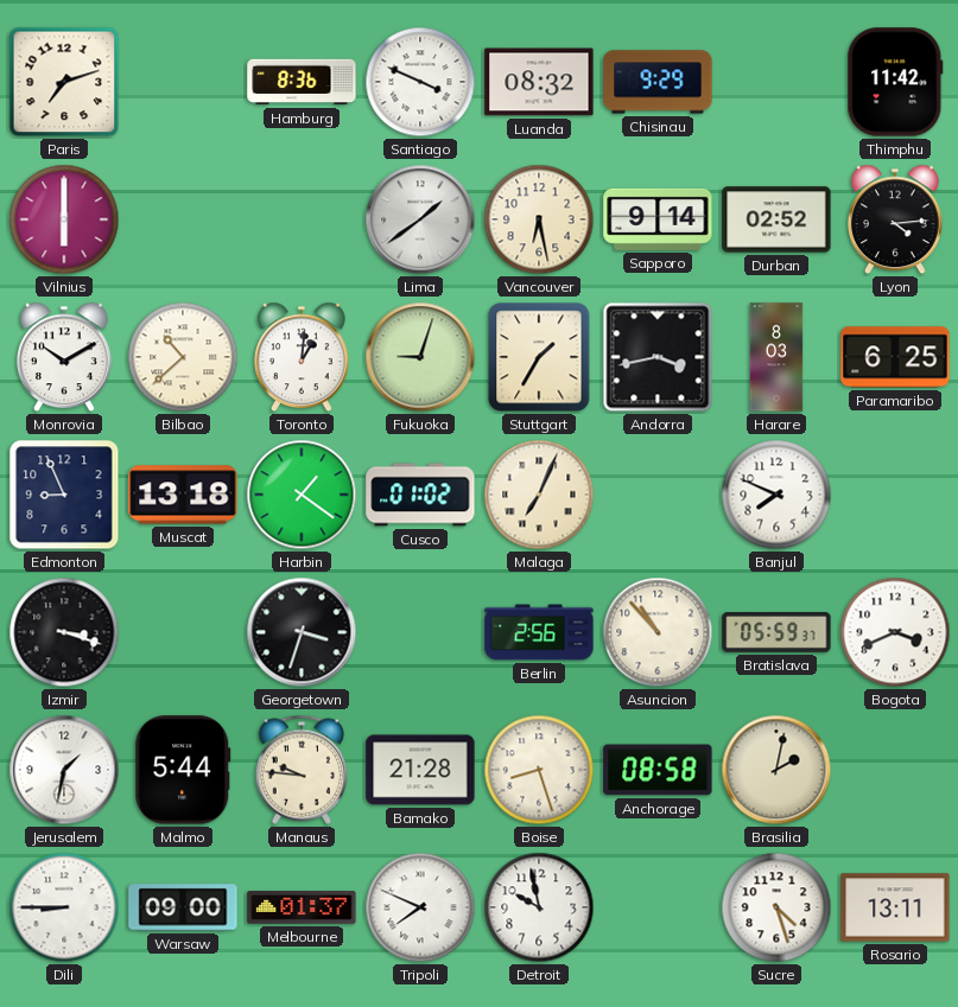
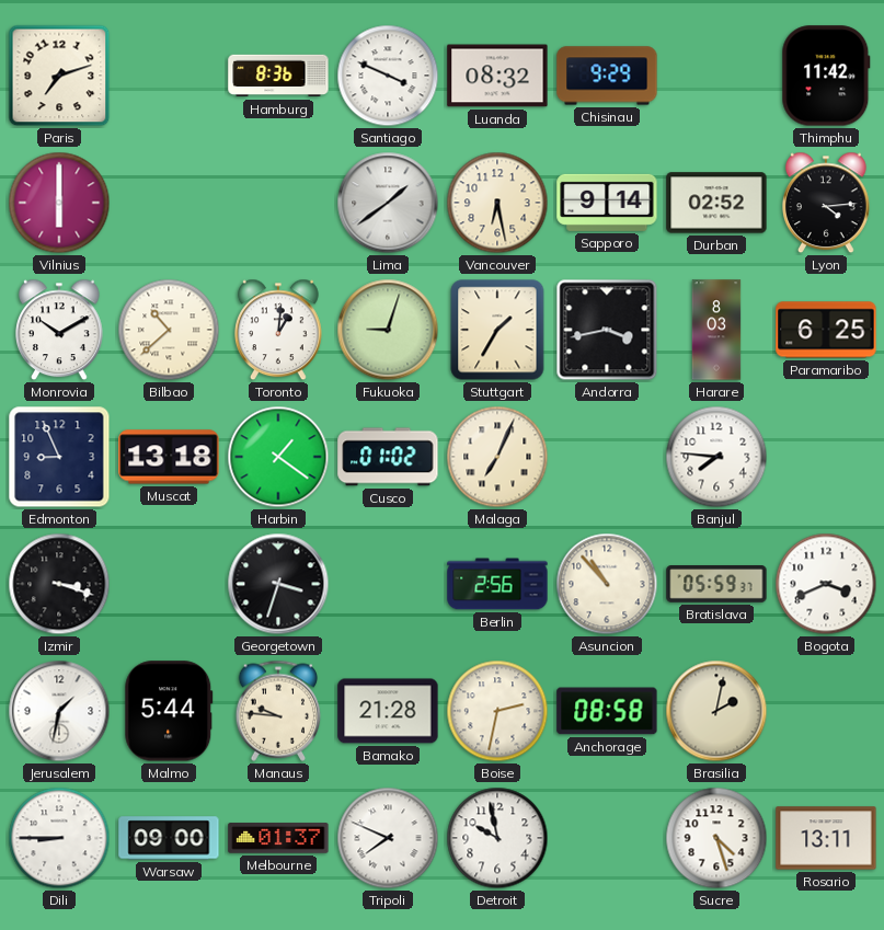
Banjul: 7:49 -> 7:46
Boise: 8:27 -> 2:32
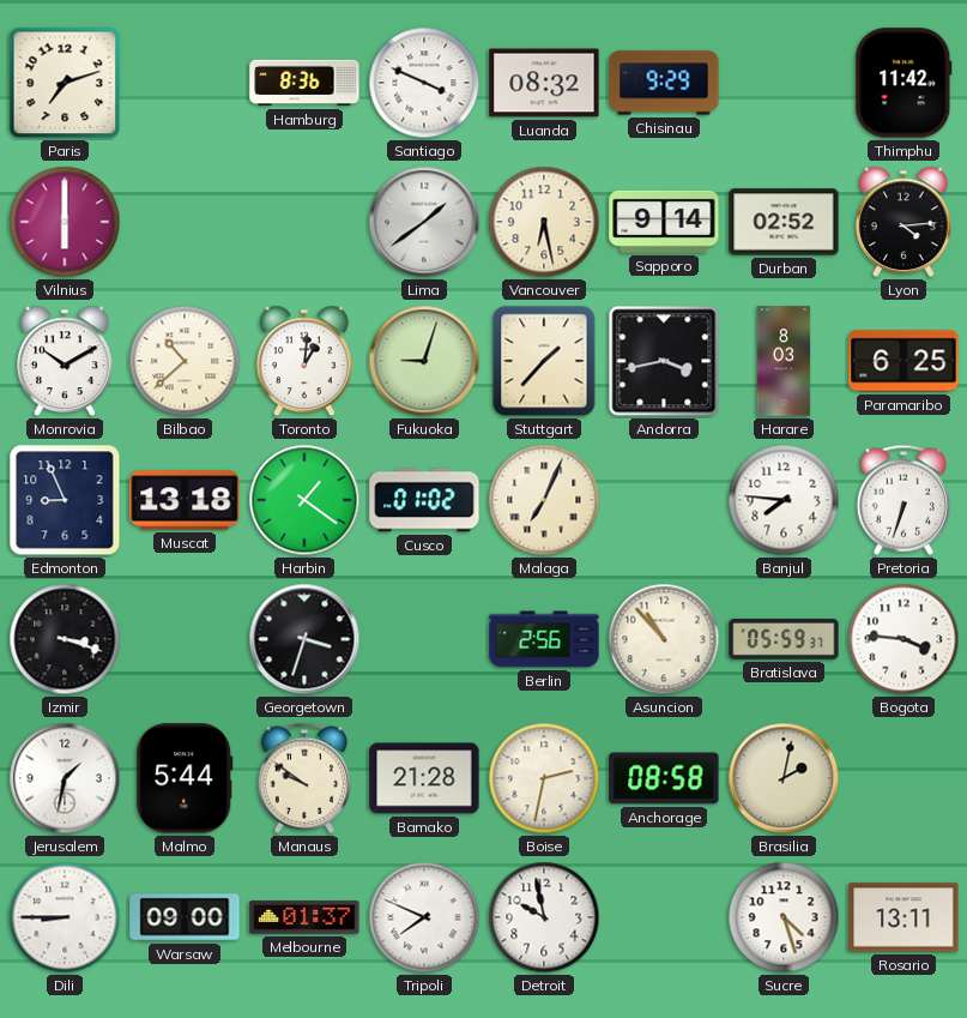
Stuttgart: 1:35 -> 1:37
Pretoria: none -> 6:33
Bogota: 3:41 -> 3:46
Manaus: 9:46 -> 9:51
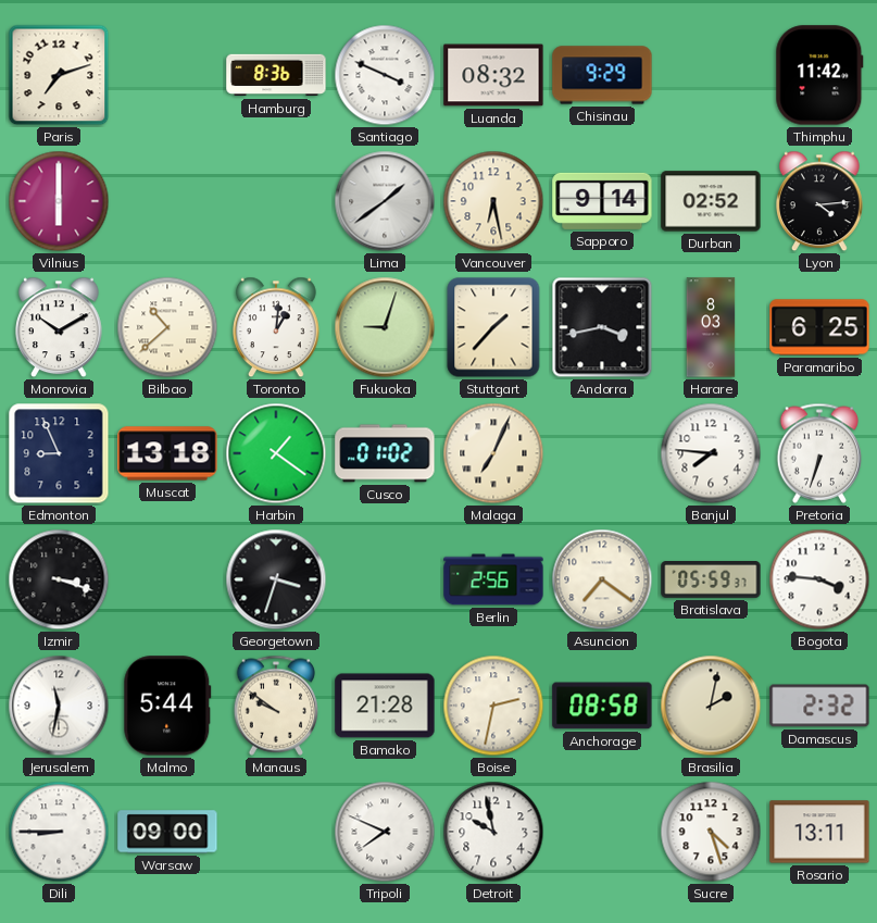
Asuncion: 10:53 -> 7:21
Jerusalem: 1:32 -> 11:32
Damascus: none -> 2:32
Melbourne: 01:37 -> none
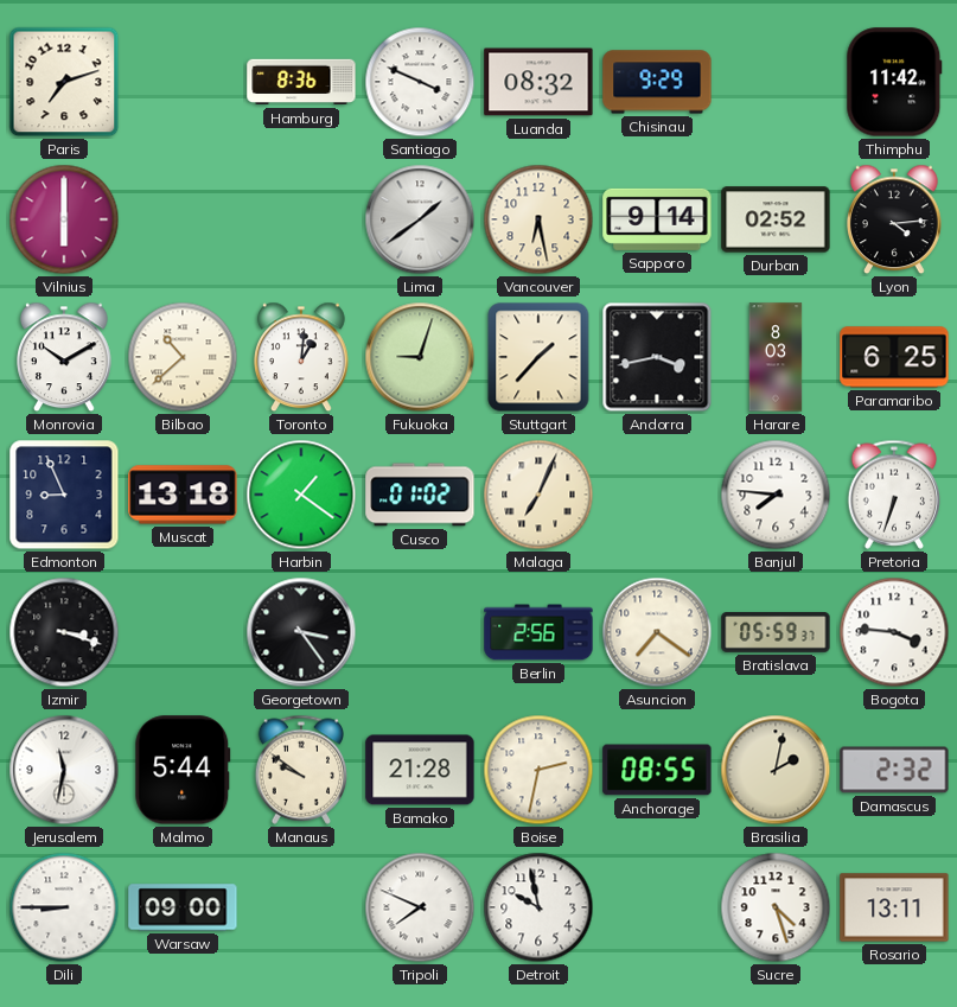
Georgetown: 3:33 -> 3:24
Anchorage: 08:58 -> 08:55
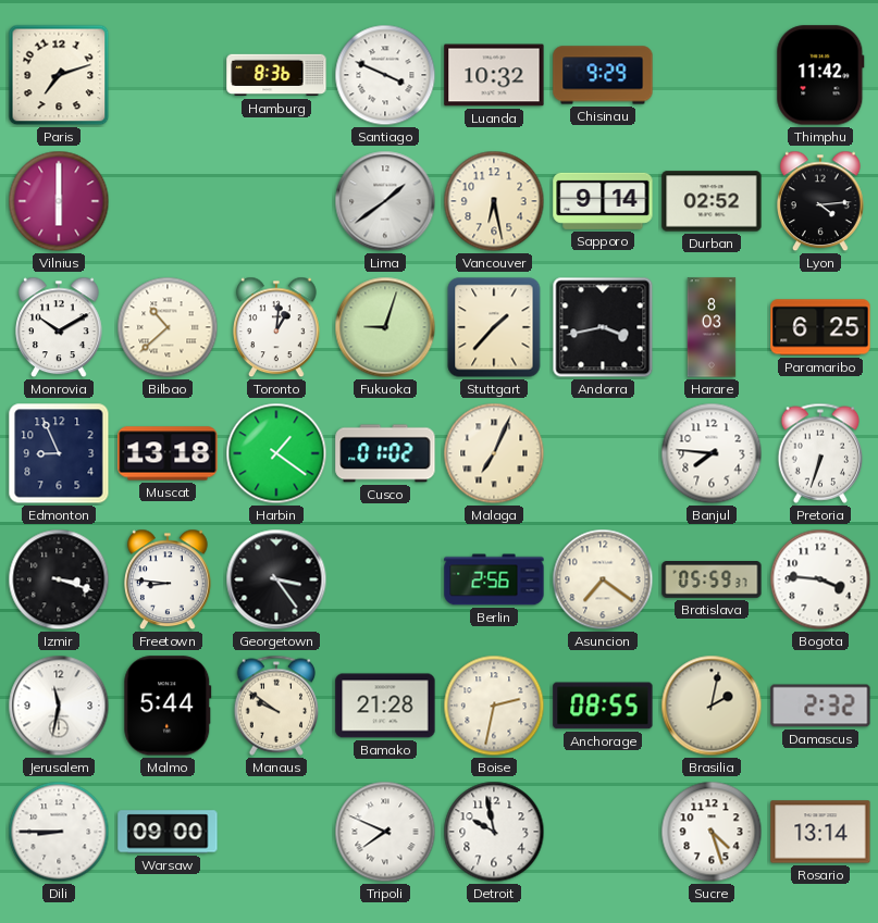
Luanda: 08:32 -> 10:32
Freetown: none -> 8:46
Rosario: 13:11 -> 13:14
